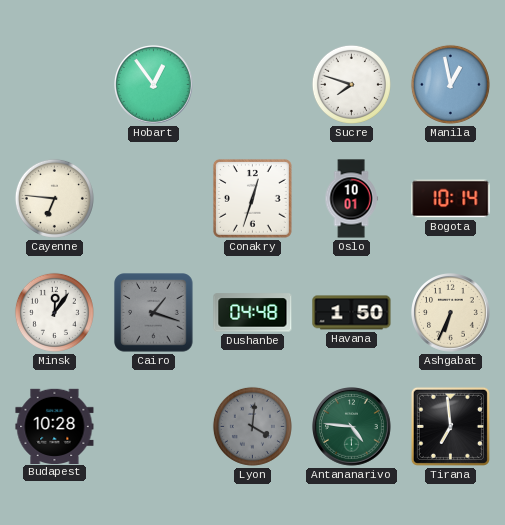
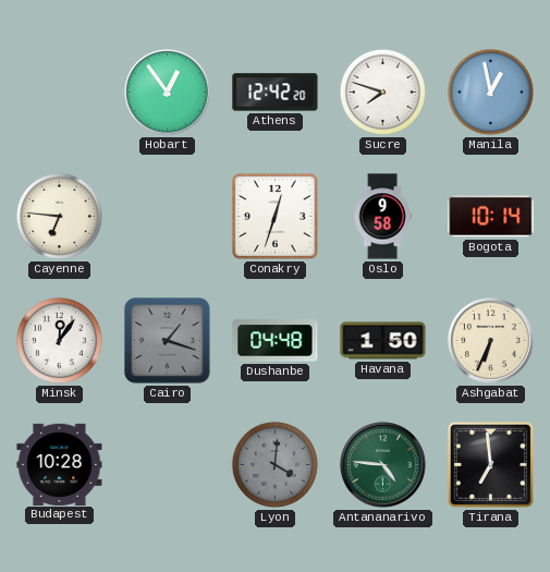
Athens: none -> 12:42
Oslo: 10:01 -> 9:58
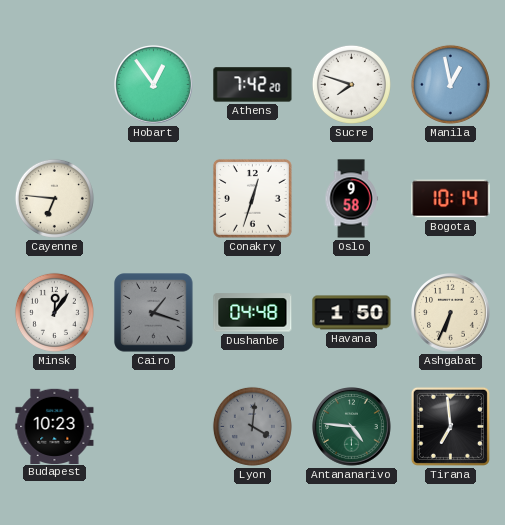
Athens: 12:42 -> 7:42
Budapest: 10:28 -> 10:23
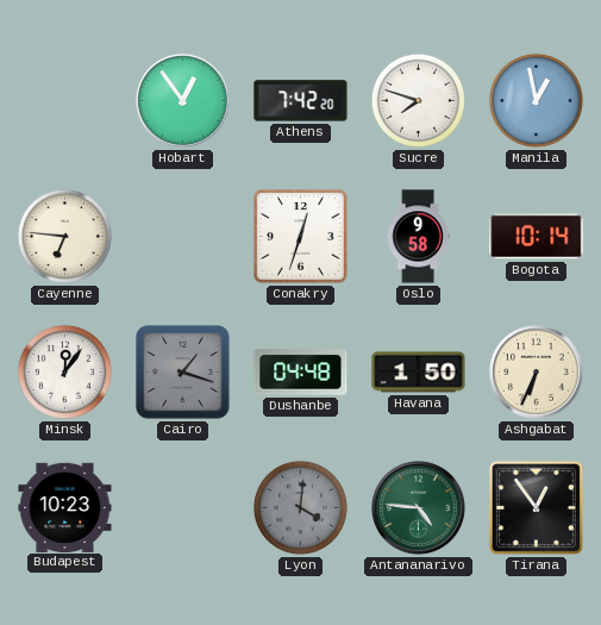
Tirana: 6:59 -> 12:54
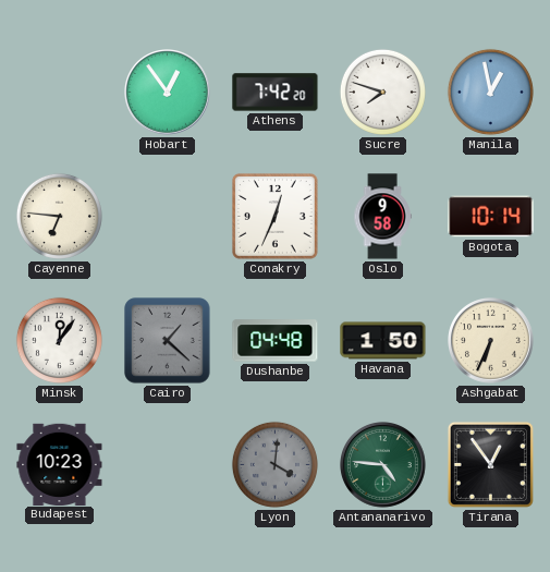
Conakry: 12:33 -> 12:34
Cairo: 1:18 -> 1:22
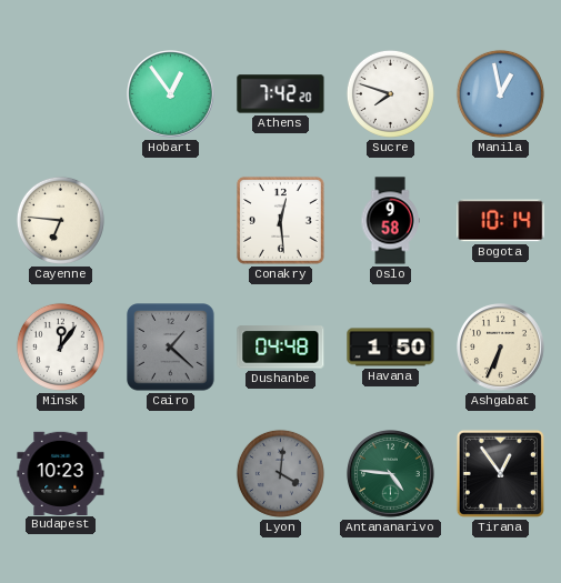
Conakry: 12:34 -> 12:29
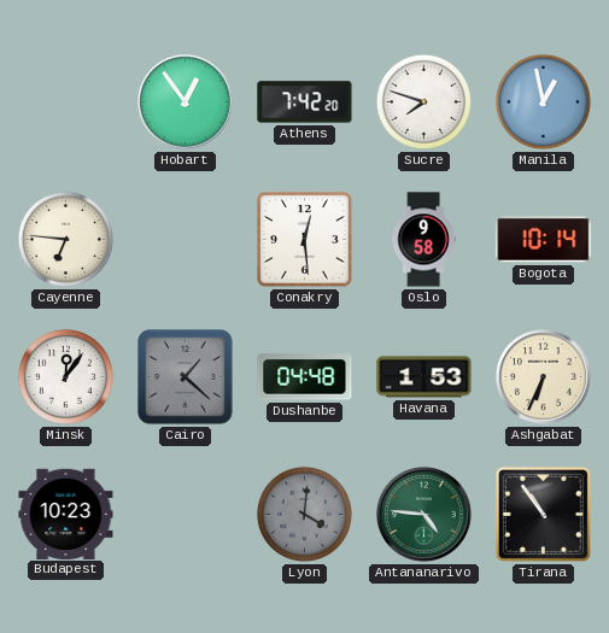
Havana: 1:50 -> 1:53
Tirana: 12:54 -> 10:54
